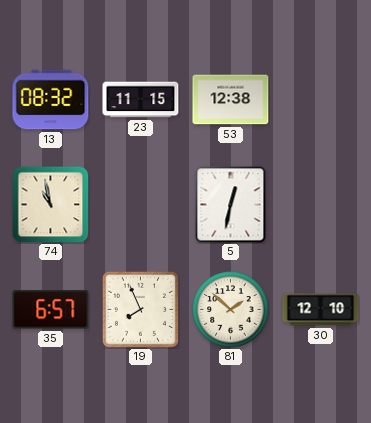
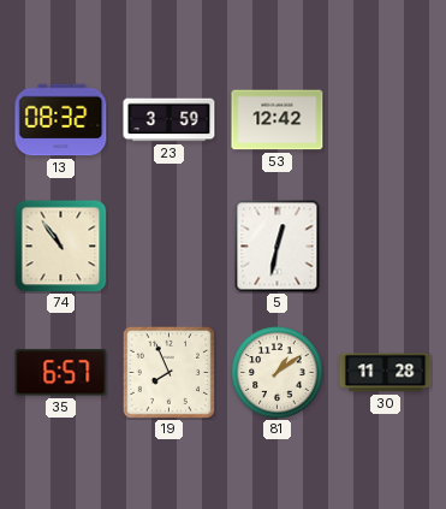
23: 11:15 -> 3:59
53: 12:38 -> 12:42
74: 10:58 -> 10:54
81: 1:52 -> 1:09
30: 12:10 -> 11:28
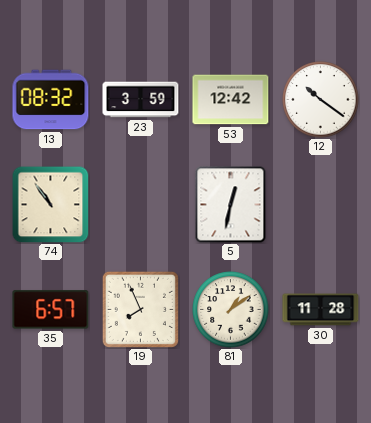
12: none -> 10:21
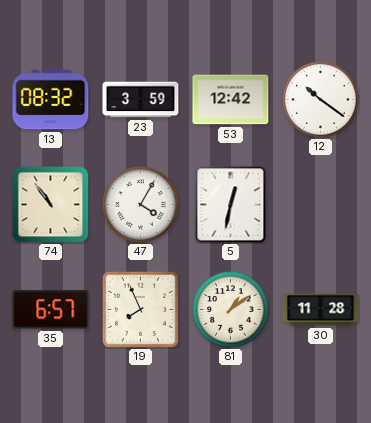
47: none -> 4:05
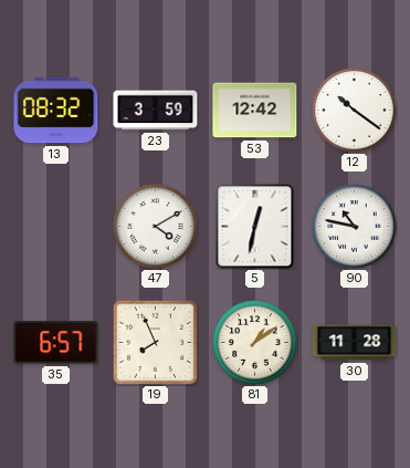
74: 10:54 -> none
47: 4:05 -> 4:10
90: none -> 10:47
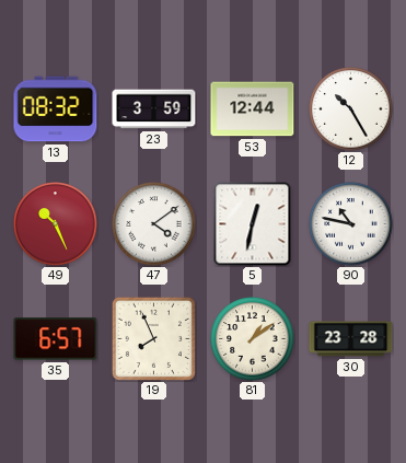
53: 12:42 -> 12:44
12: 10:21 -> 10:25
49: none -> 10:26
47: 4:10 -> 4:09
30: 11:28 -> 23:28
